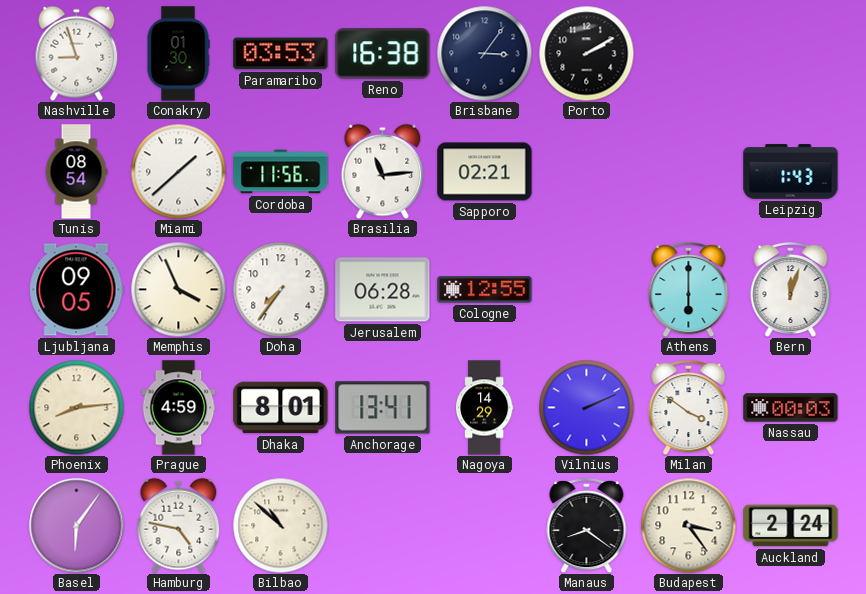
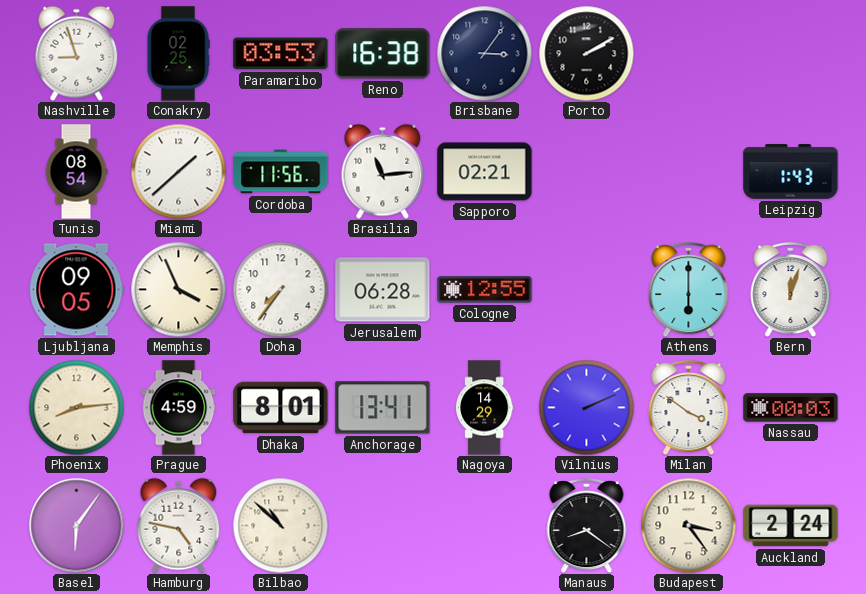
Conakry: 01:30 -> 02:25
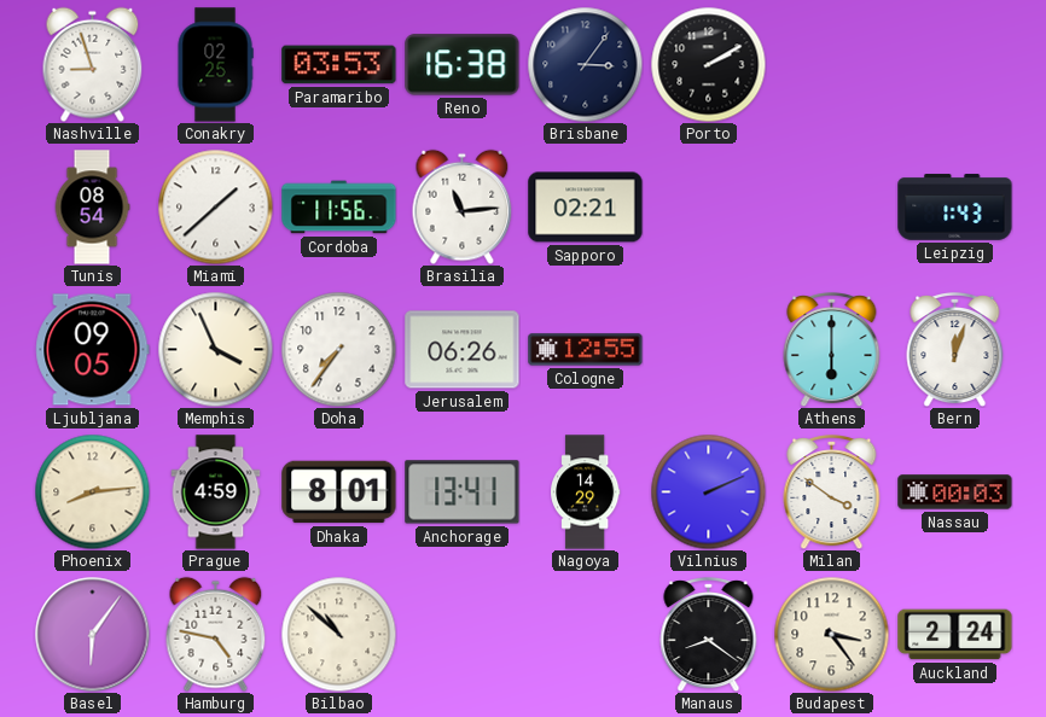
Jerusalem: 06:28 -> 06:26
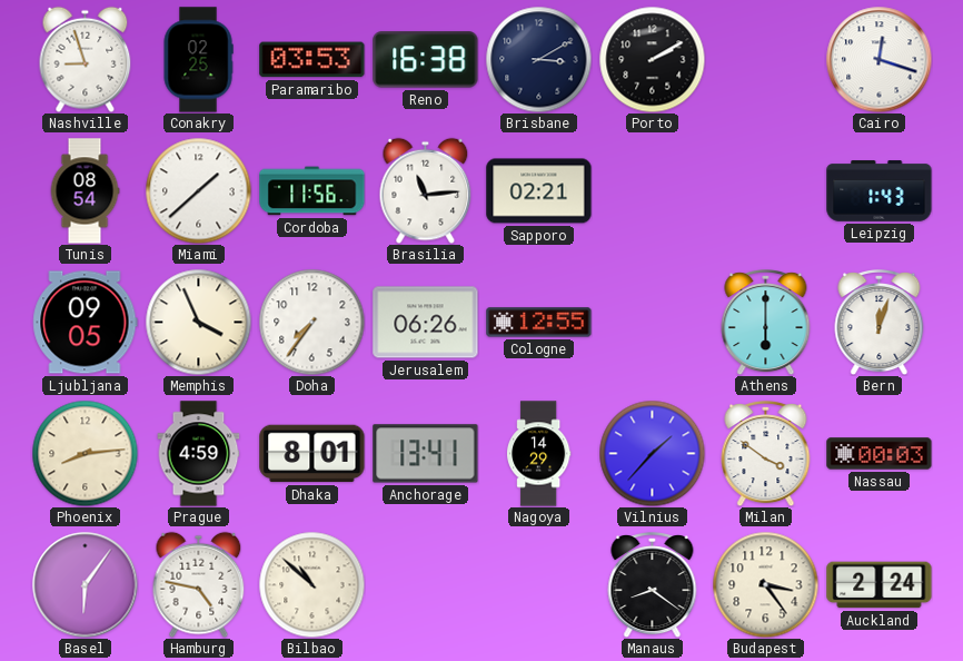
Brisbane: 3:06 -> 3:10
Cairo: none -> 12:18
Vilnius: 2:11 -> 1:37
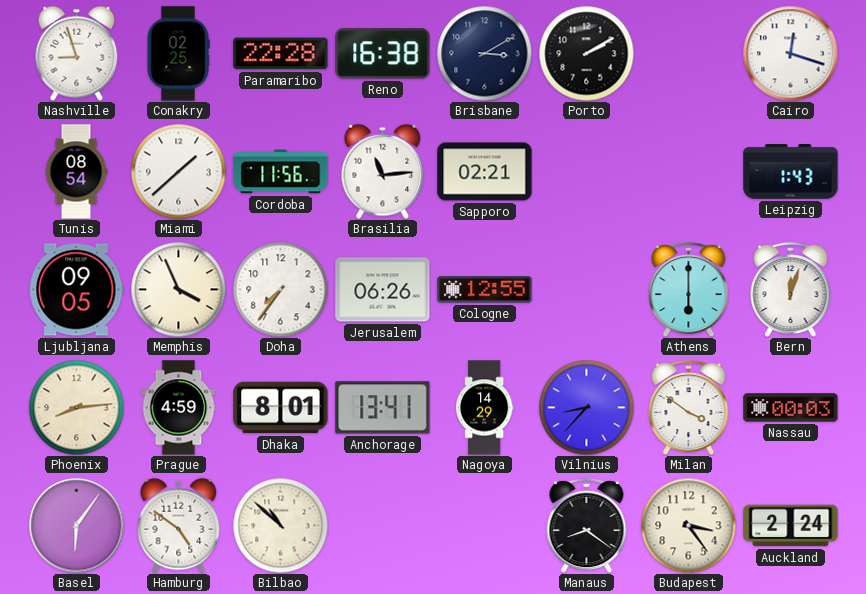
Paramaribo: 03:53 -> 22:28
Vilnius: 1:37 -> 8:37
Hamburg: 4:47 -> 4:51
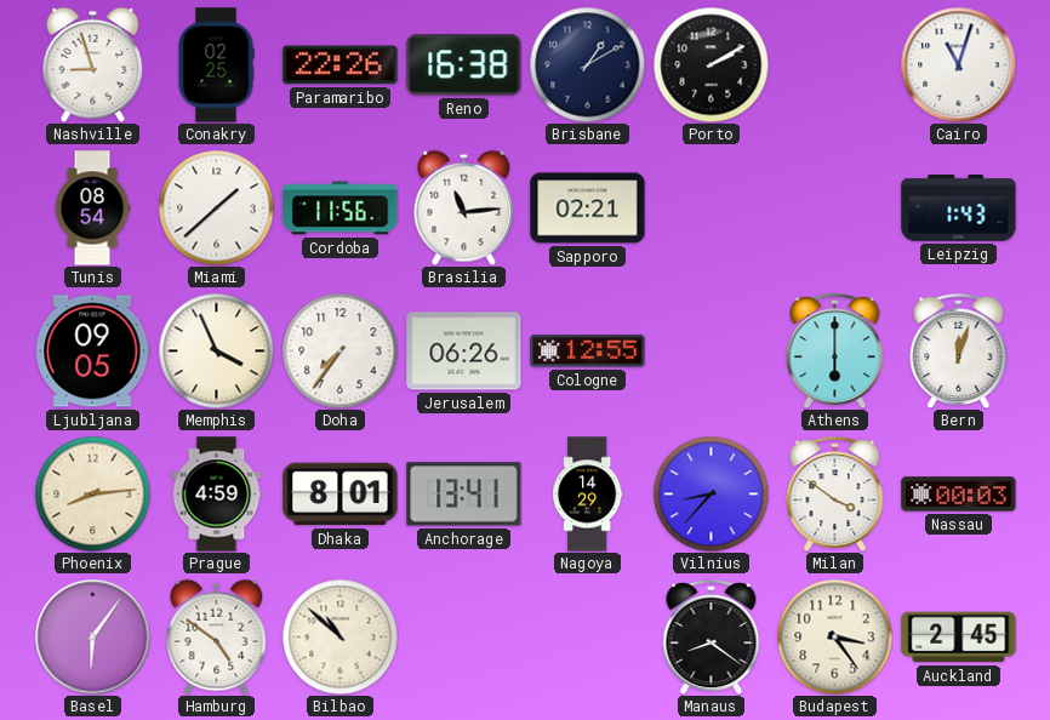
Paramaribo: 22:28 -> 22:26
Brisbane: 3:10 -> 1:10
Cairo: 12:18 -> 11:03
Auckland: 2:24 -> 2:45
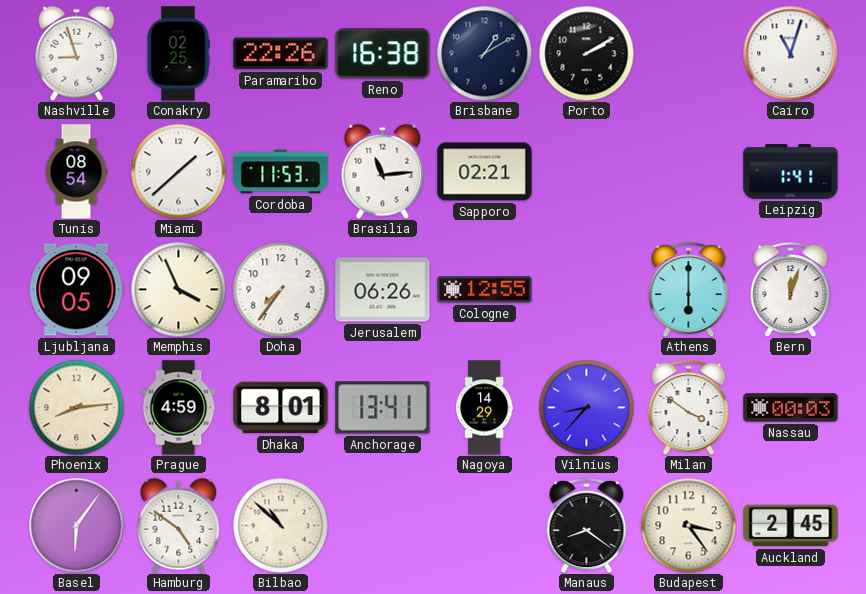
Cordoba: 11:56 -> 11:53
Leipzig: 1:43 -> 1:41
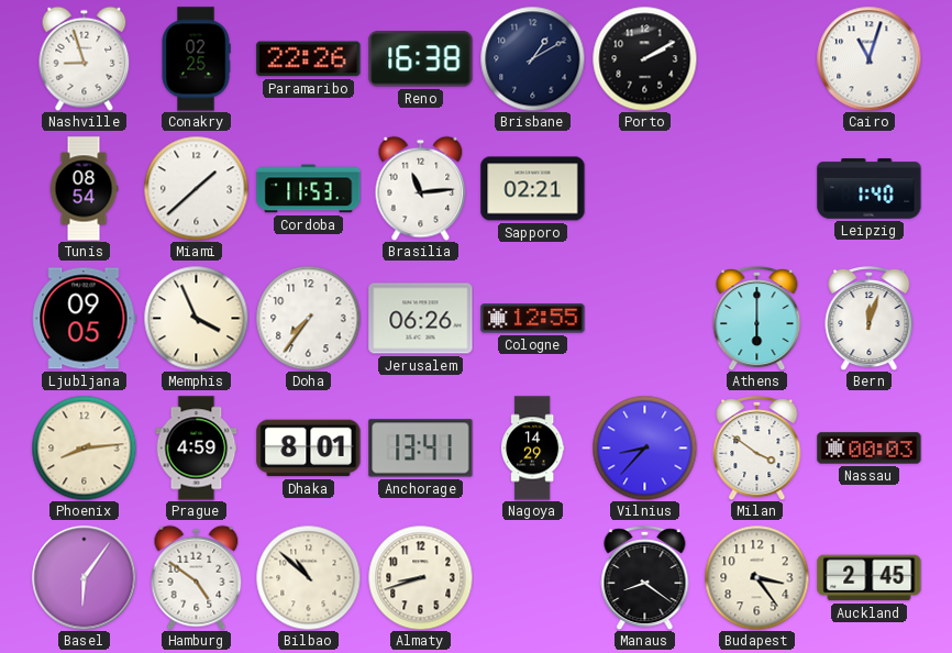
Leipzig: 1:41 -> 1:40
Almaty: none -> 8:42
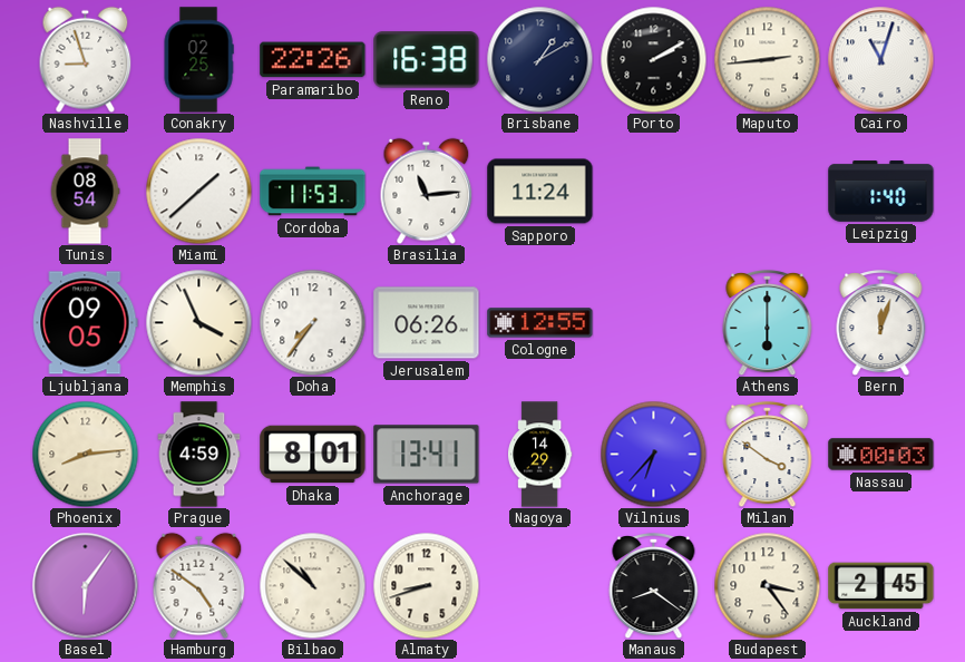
Maputo: none -> 2:44
Sapporo: 02:21 -> 11:24
Vilnius: 8:37 -> 6:37
